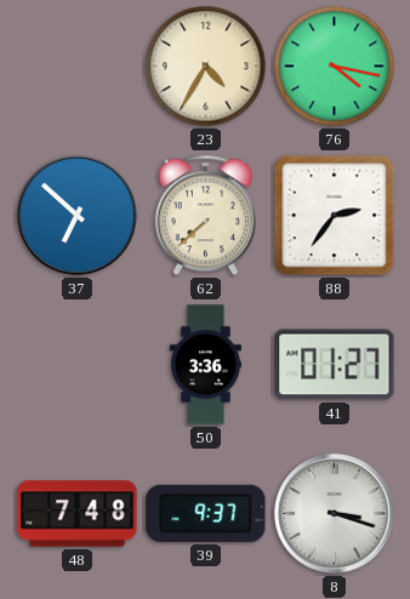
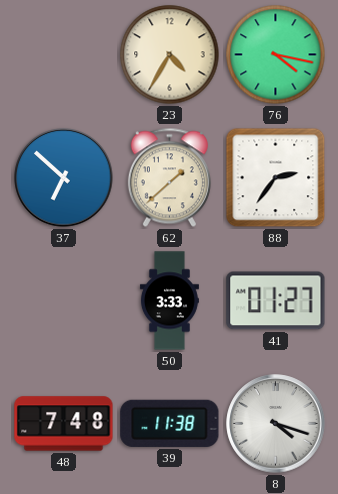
62: 7:38 -> 1:38
50: 3:36 -> 3:33
39: 9:37 -> 11:38
8: 3:18 -> 4:18
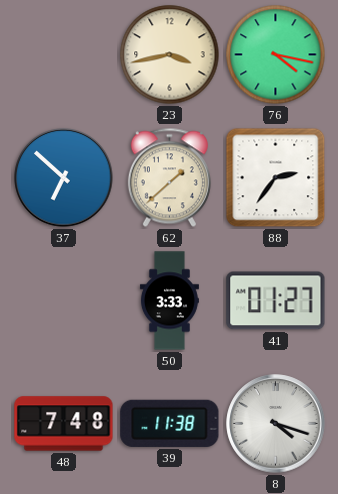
23: 4:35 -> 3:43
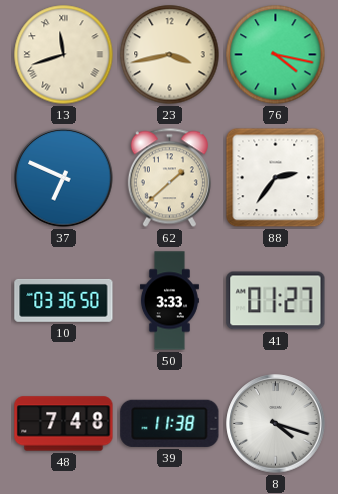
13: none -> 11:42
37: 6:52 -> 6:49
10: none -> 03:36
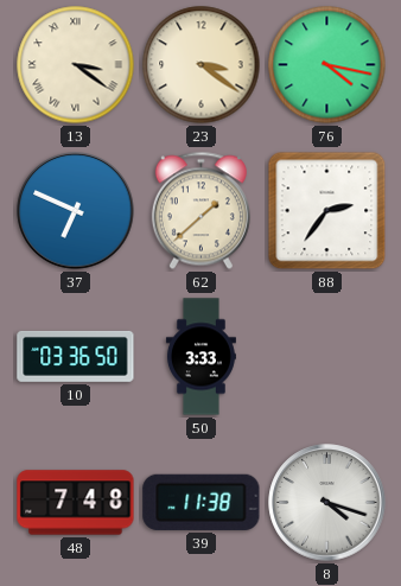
13: 11:42 -> 3:21
23: 3:43 -> 3:21
41: 01:27 -> none
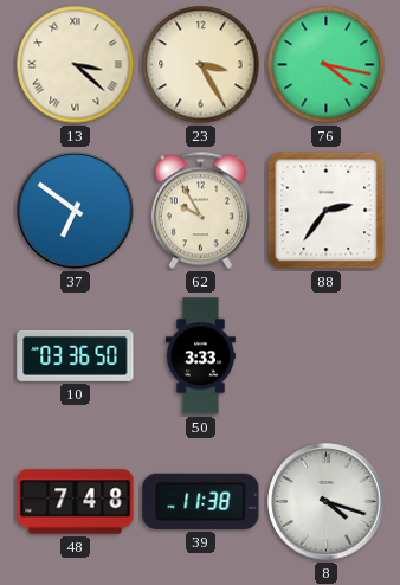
13: 3:21 -> 3:22
23: 3:21 -> 3:25
37: 6:49 -> 6:51
62: 1:38 -> 9:55
